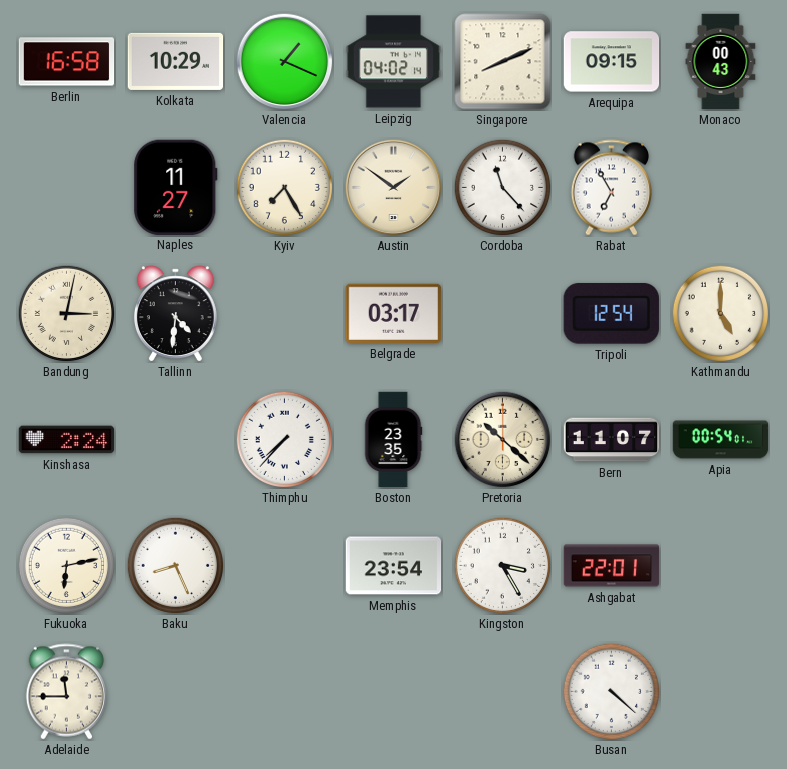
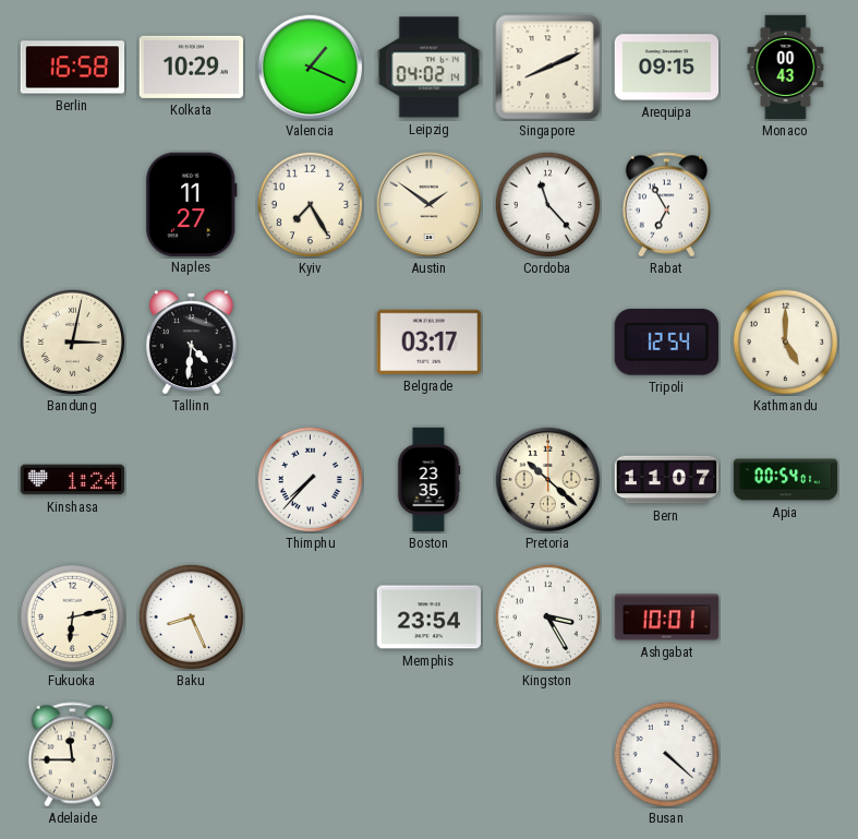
Kinshasa: 2:24 -> 1:24
Ashgabat: 22:01 -> 10:01
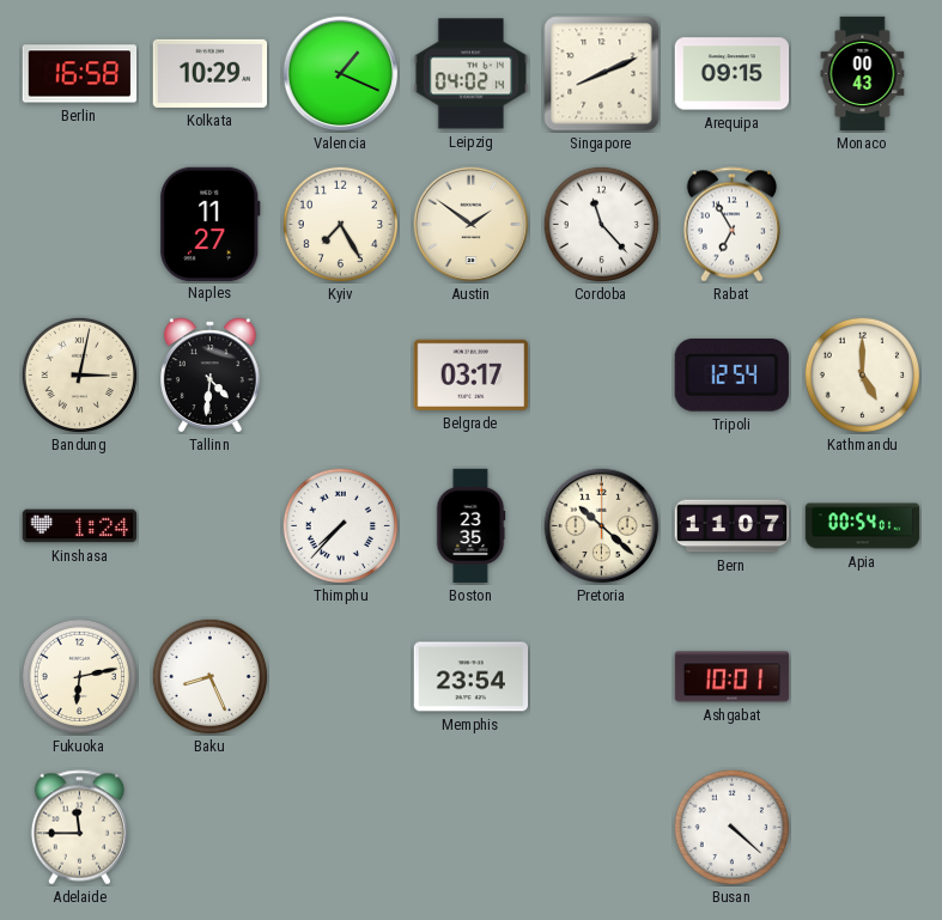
Kingston: 3:25 -> none
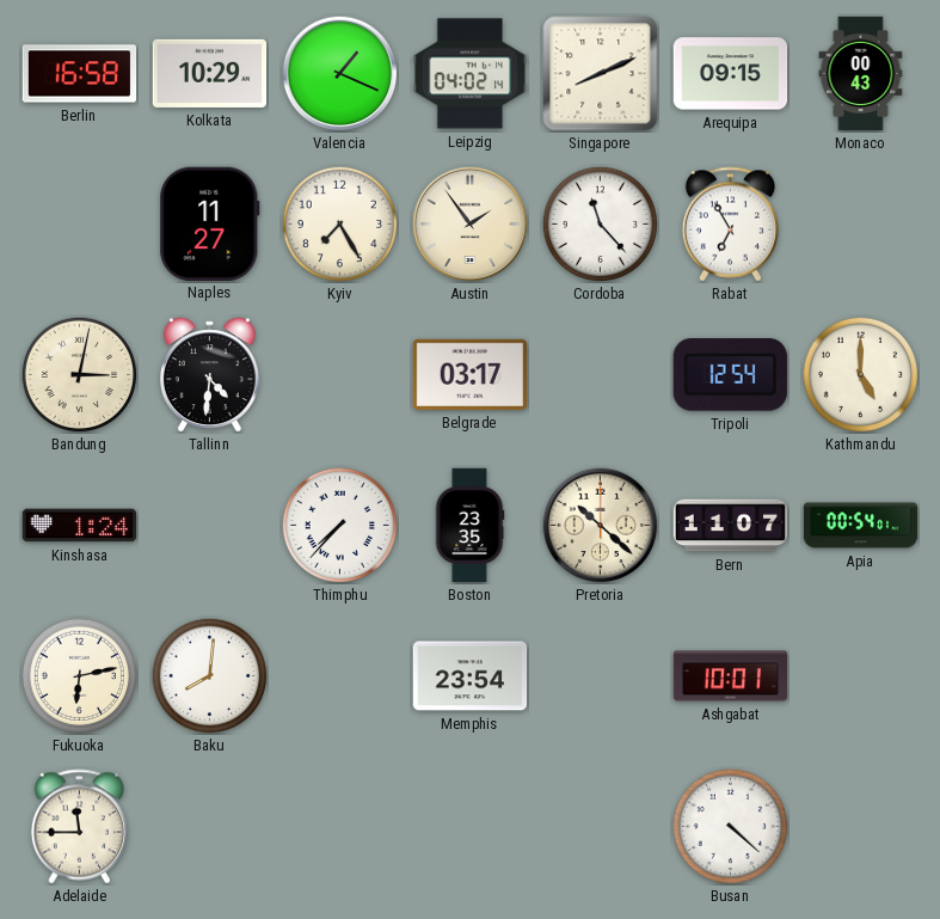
Austin: 1:51 -> 1:54
Baku: 8:26 -> 8:01
